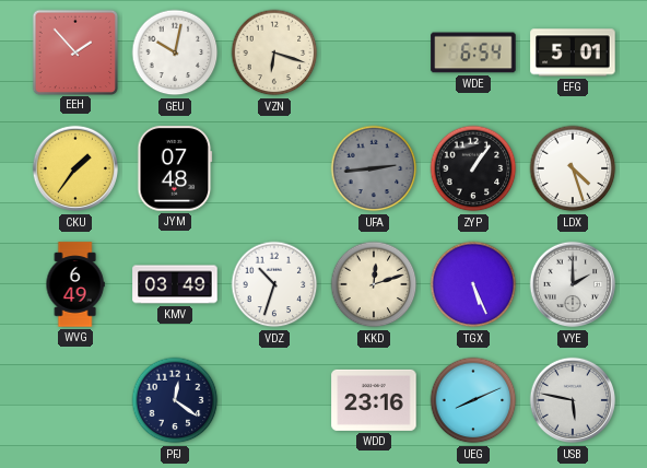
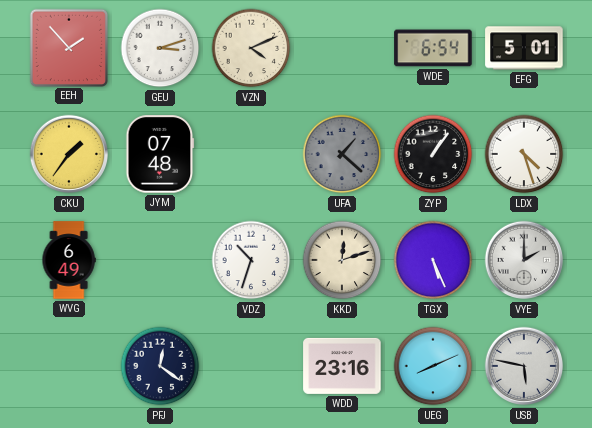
GEU: 10:02 -> 3:12
VZN: 6:18 -> 4:11
UFA: 2:44 -> 1:22
KMV: 03:49 -> none
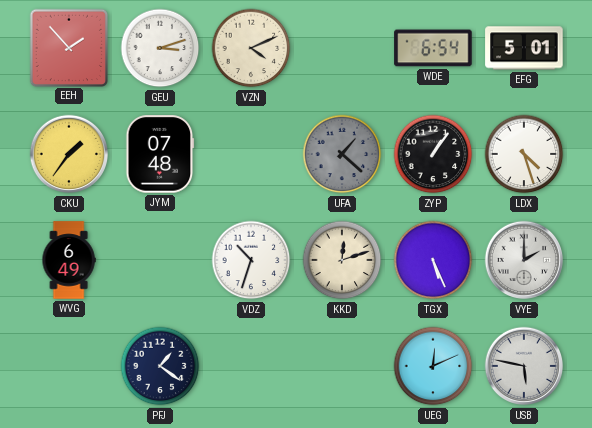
PFJ: 12:21 -> 1:21
WDD: 23:16 -> none
UEG: 8:11 -> 12:11
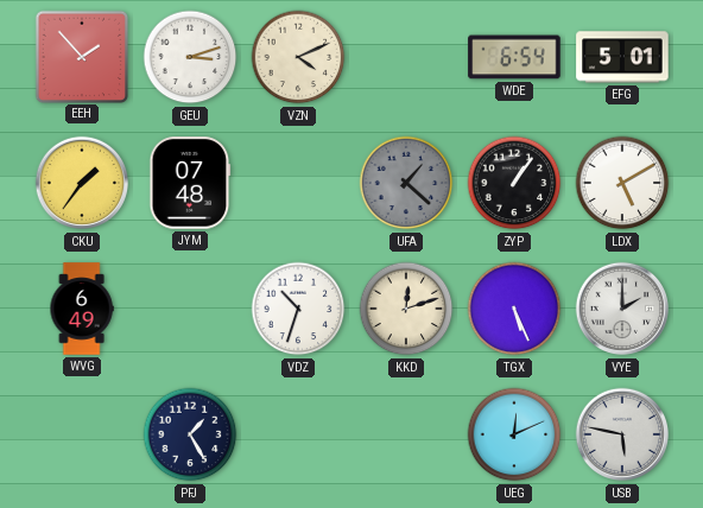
LDX: 4:27 -> 5:10
PFJ: 1:21 -> 1:25
